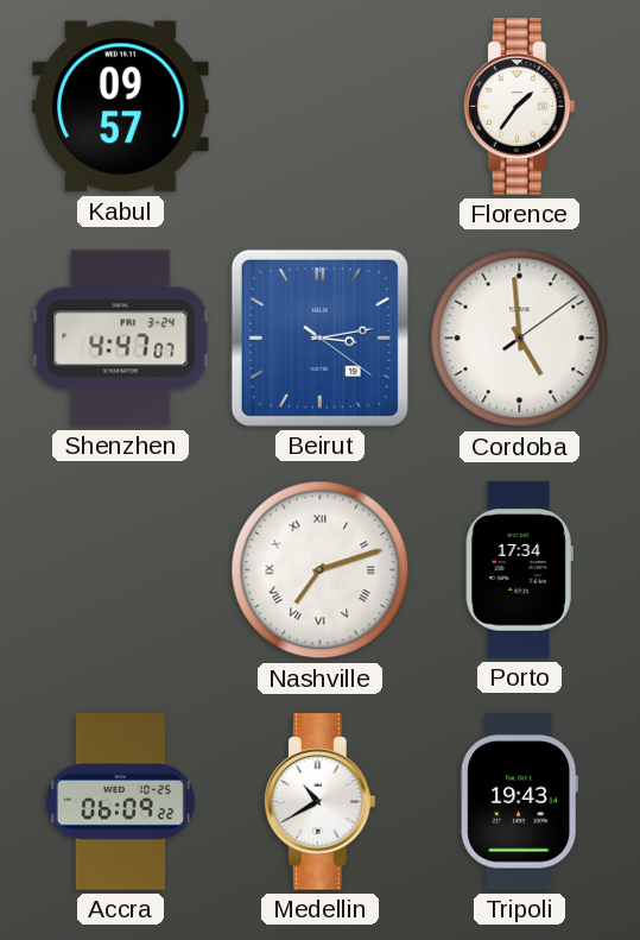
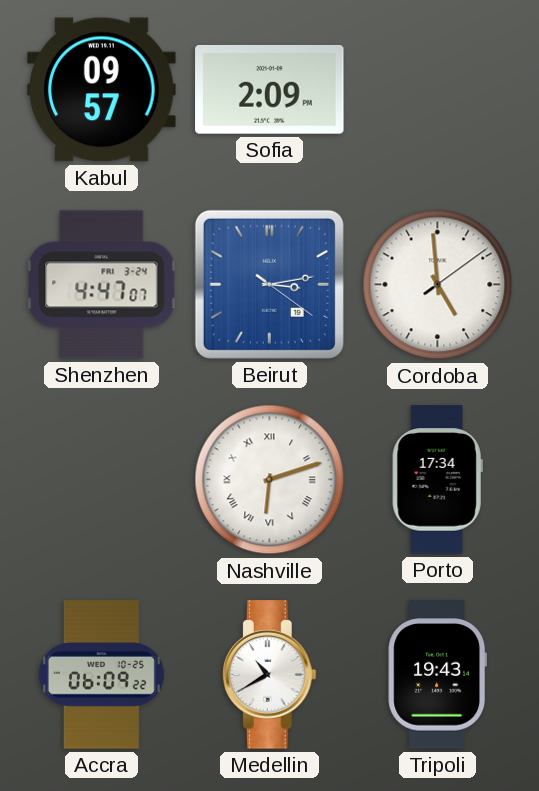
Sofia: none -> 2:09
Florence: 1:36 -> none
Nashville: 7:12 -> 6:12
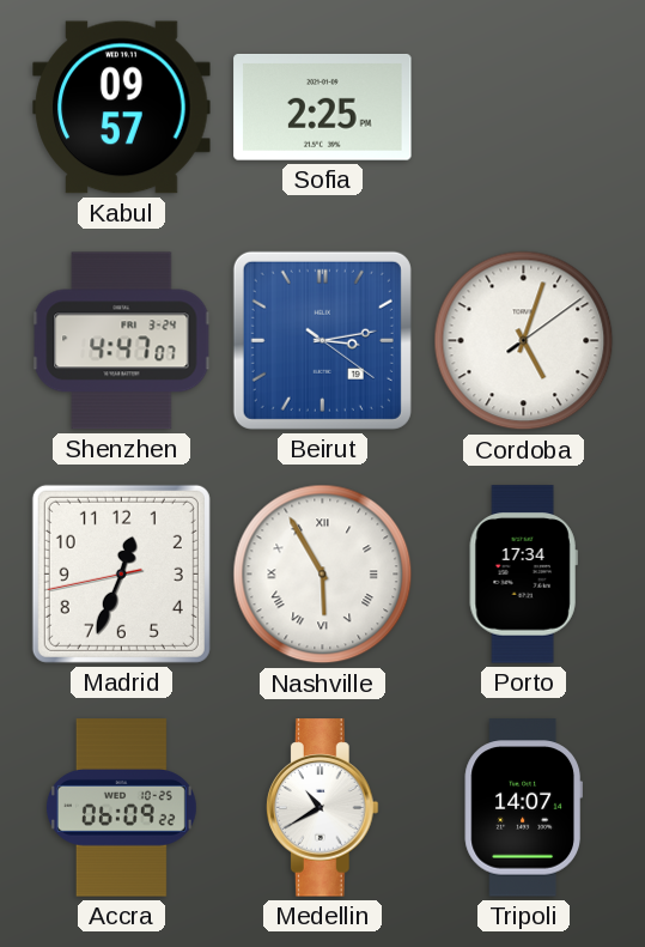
Sofia: 2:09 -> 2:25
Cordoba: 4:59 -> 5:03
Madrid: none -> 12:33
Nashville: 6:12 -> 5:55
Tripoli: 19:43 -> 14:07
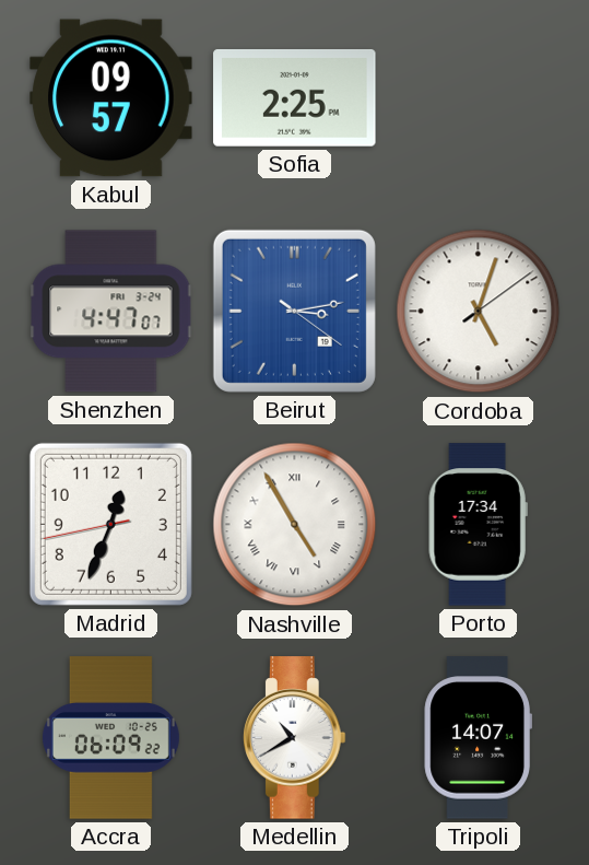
Nashville: 5:55 -> 4:55
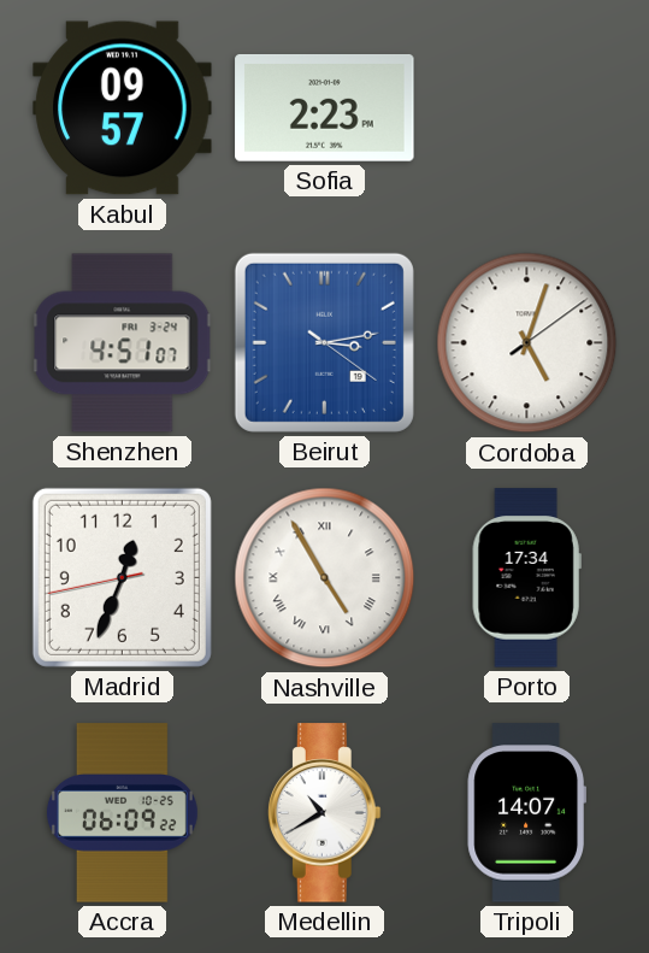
Sofia: 2:25 -> 2:23
Shenzhen: 4:47 -> 4:51
